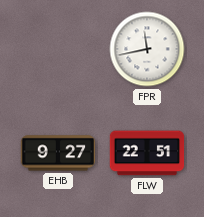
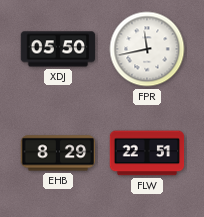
XDJ: none -> 05:50
EHB: 9:27 -> 8:29
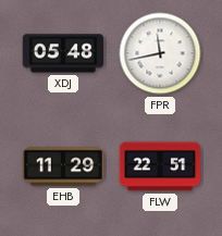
XDJ: 05:50 -> 05:48
EHB: 8:29 -> 11:29
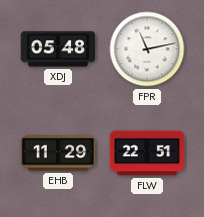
FPR: 11:43 -> 11:13
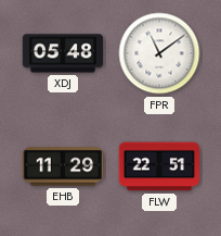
FPR: 11:13 -> 11:09
